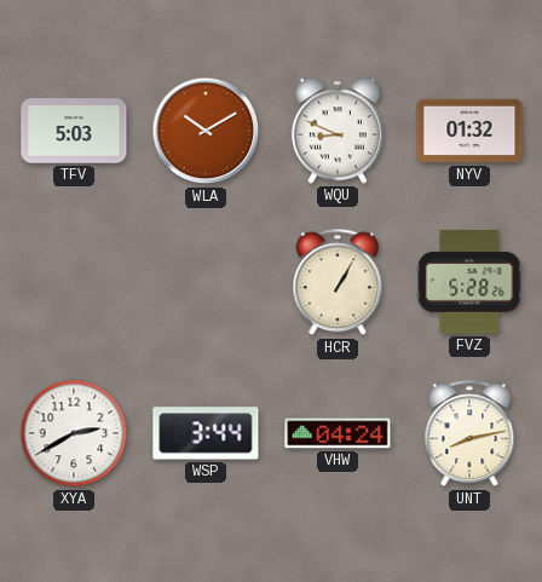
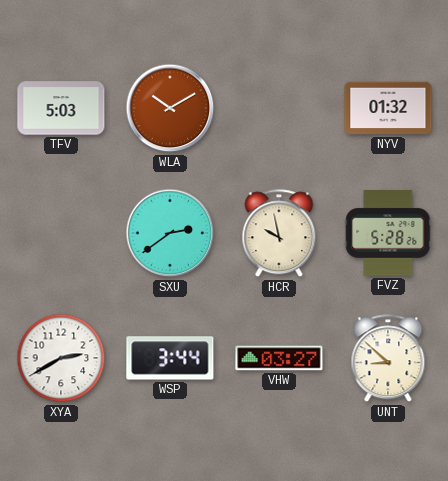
WQU: 8:49 -> none
SXU: none -> 2:39
HCR: 1:05 -> 9:58
VHW: 04:24 -> 03:27
UNT: 8:13 -> 8:52
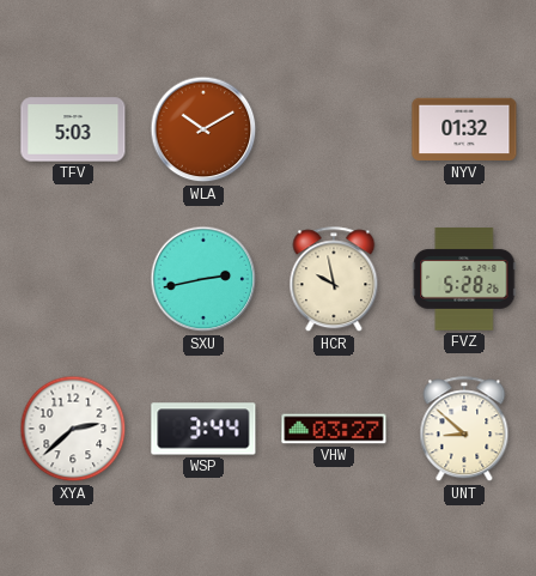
SXU: 2:39 -> 2:43
XYA: 2:40 -> 2:38
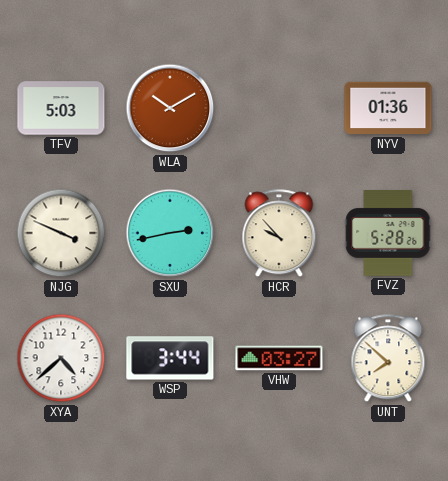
NYV: 01:32 -> 01:36
NJG: none -> 3:49
HCR: 9:58 -> 9:53
XYA: 2:38 -> 4:38
UNT: 8:52 -> 7:52
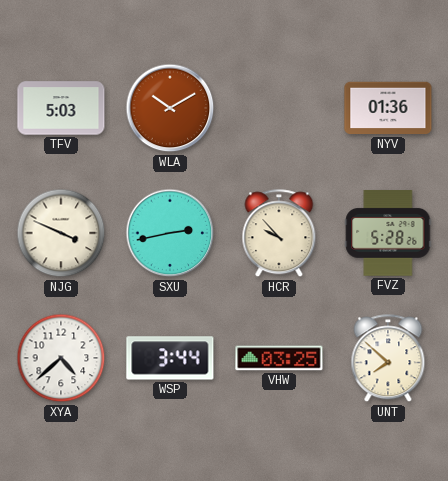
VHW: 03:27 -> 03:25
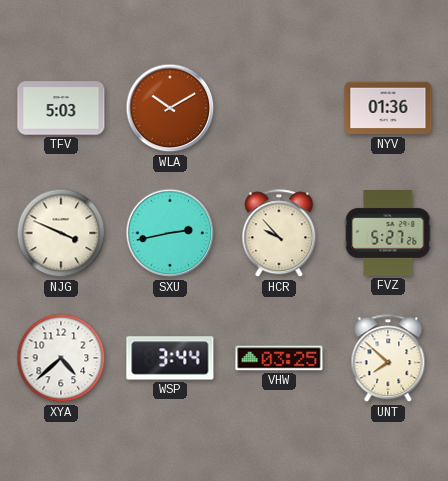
FVZ: 5:28 -> 5:27
